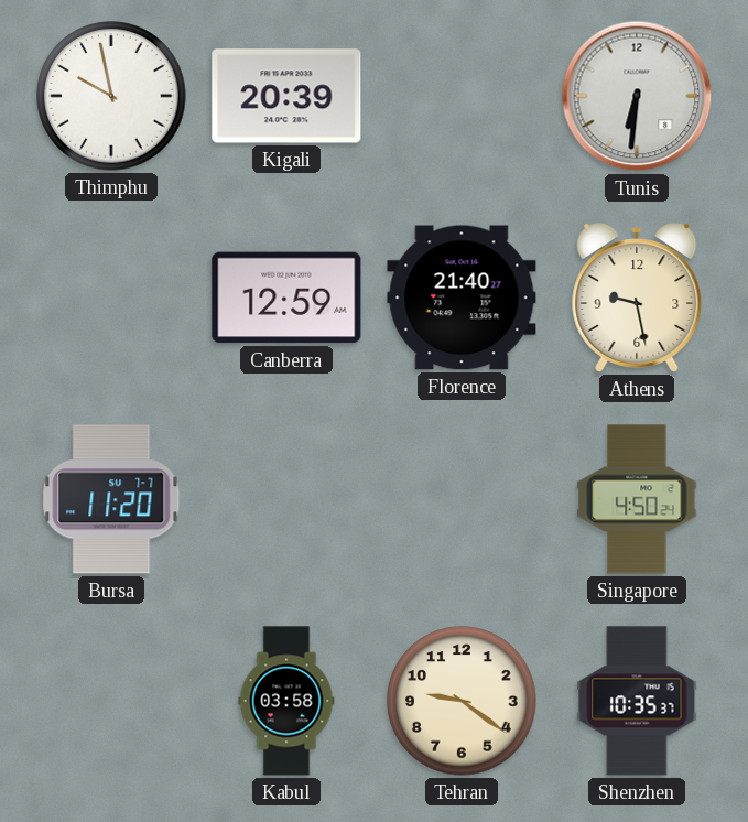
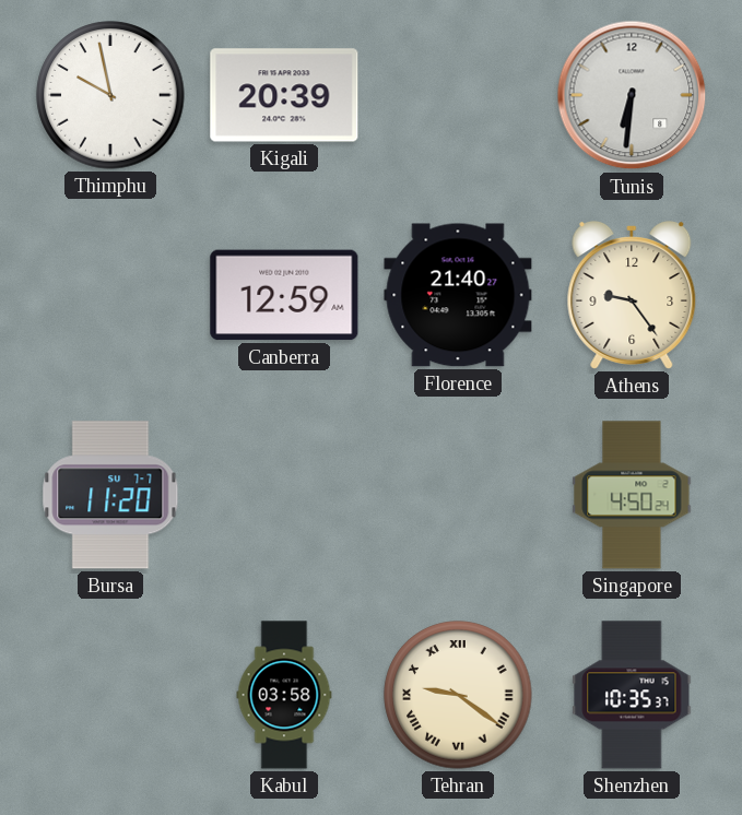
Athens: 9:28 -> 9:24
Tehran numerals: Arabic -> Roman
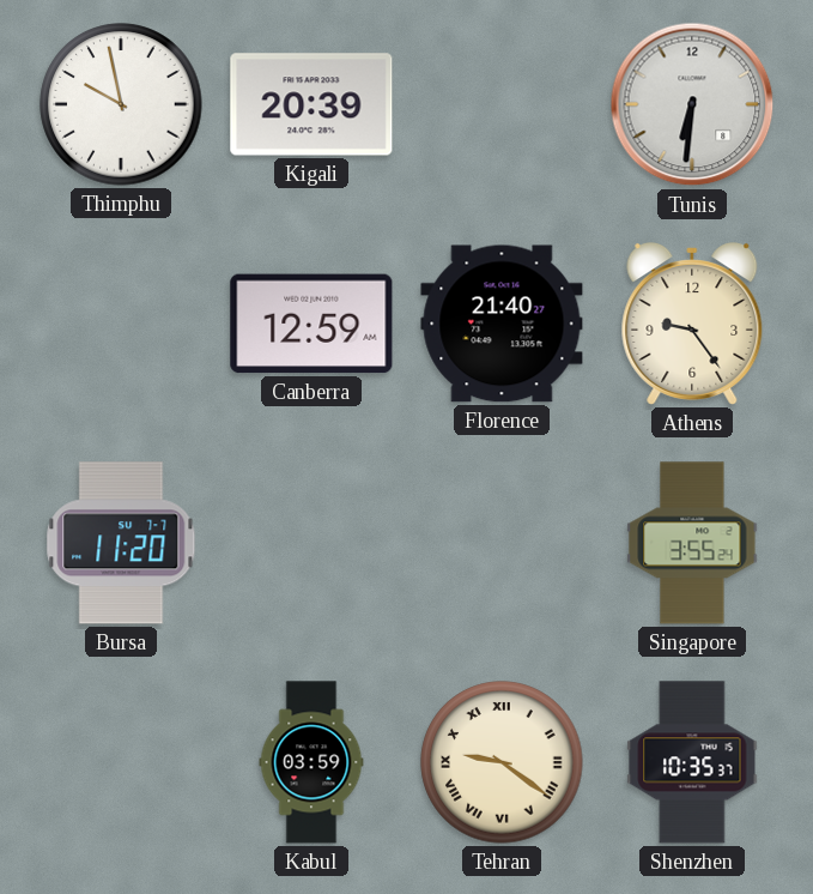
Singapore: 4:50 -> 3:55
Kabul: 03:58 -> 03:59
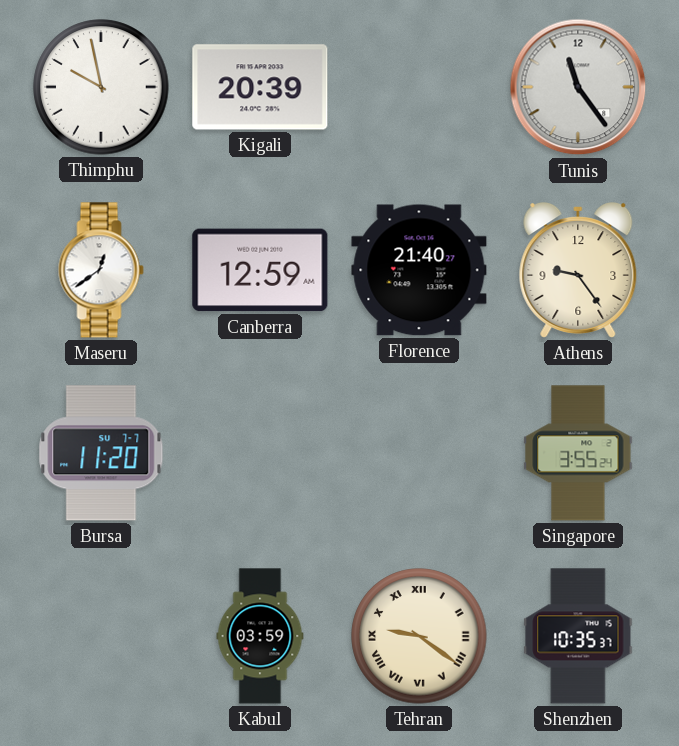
Tunis: 6:31 -> 11:24
Maseru: none -> 12:39
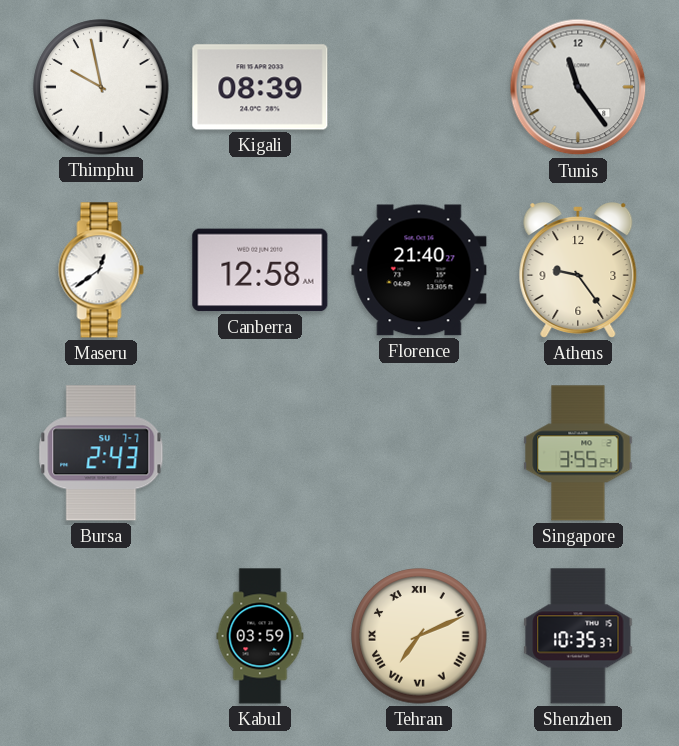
Kigali: 20:39 -> 08:39
Canberra: 12:59 -> 12:58
Bursa: 11:20 -> 2:43
Tehran: 9:21 -> 7:11
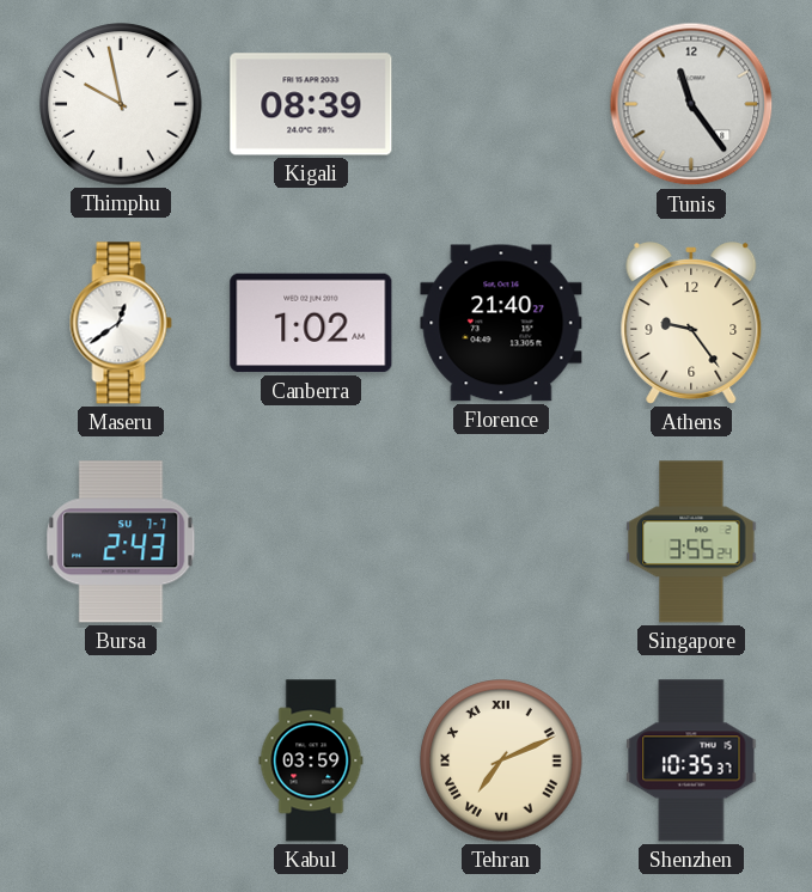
Canberra: 12:58 -> 1:02
